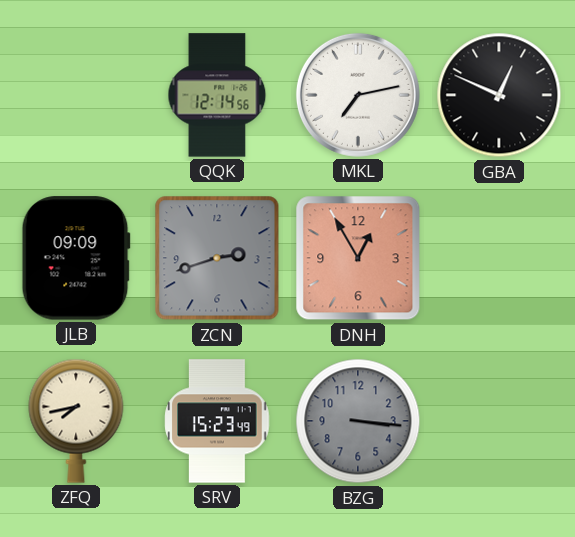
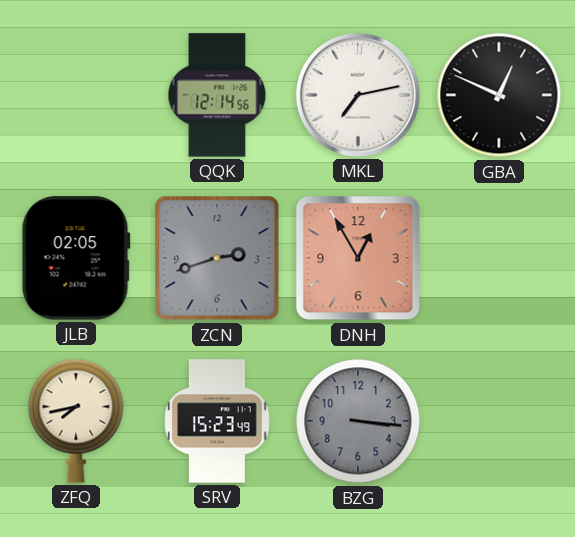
JLB: 09:09 -> 02:05
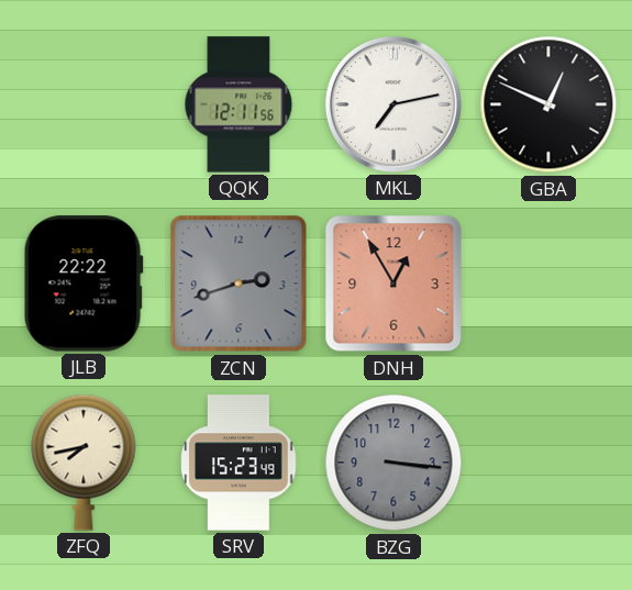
QQK: 12:14 -> 12:11
JLB: 02:05 -> 22:22
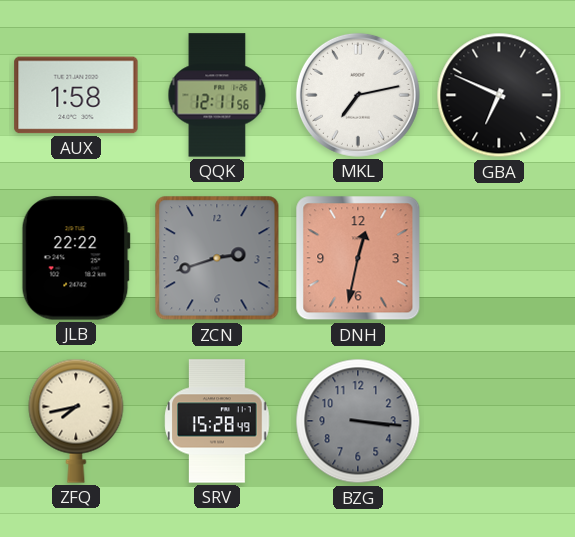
AUX: none -> 1:58
GBA: 12:49 -> 6:49
DNH: 12:55 -> 12:32
SRV: 15:23 -> 15:28
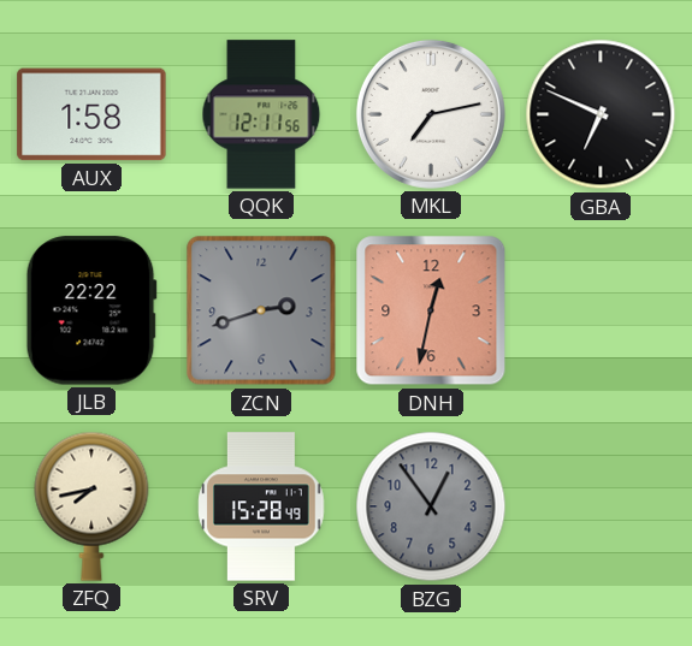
BZG: 3:16 -> 12:54
